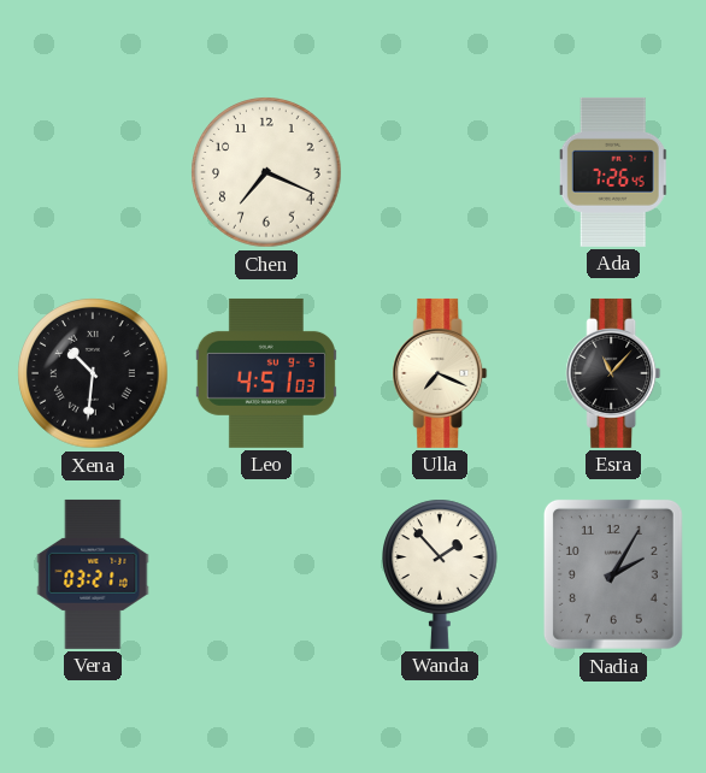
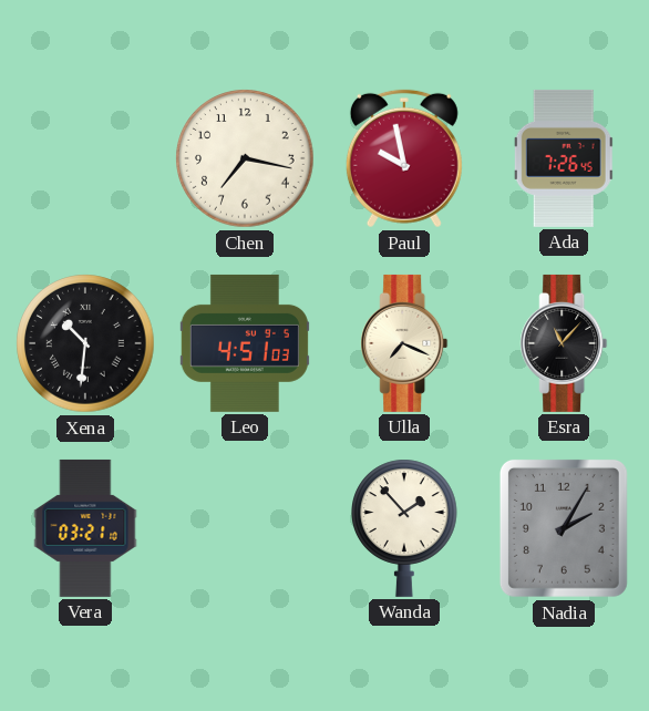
Chen: 7:19 -> 7:17
Paul: none -> 9:58
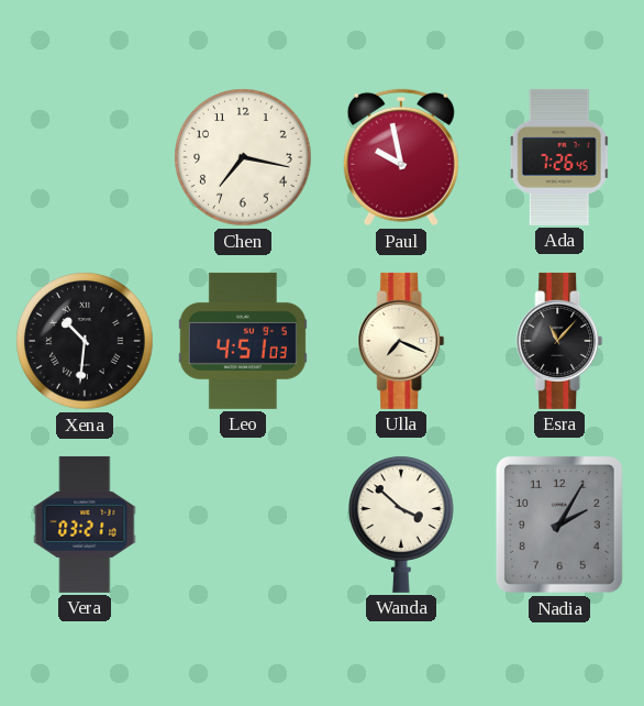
Wanda: 1:53 -> 3:52
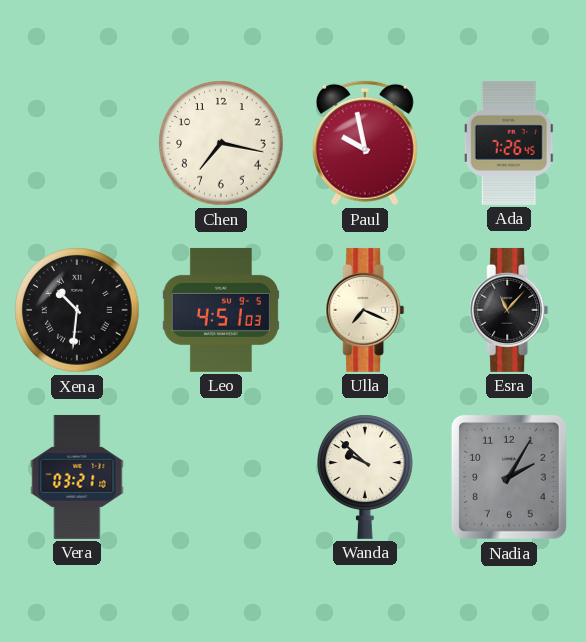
Wanda: 3:52 -> 9:52
